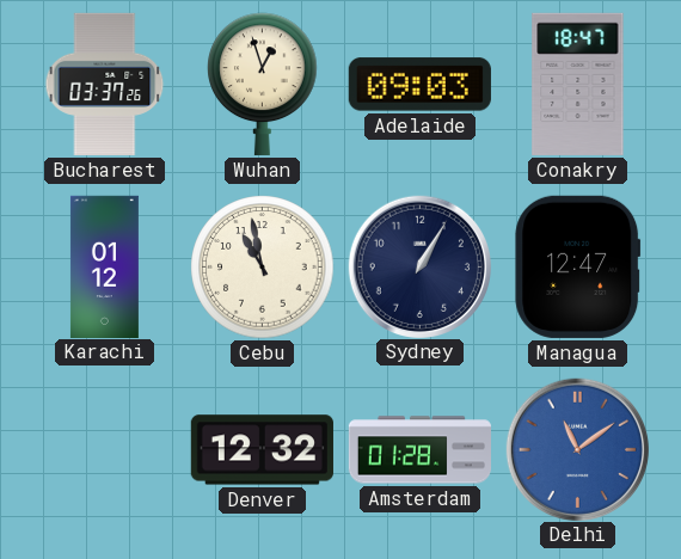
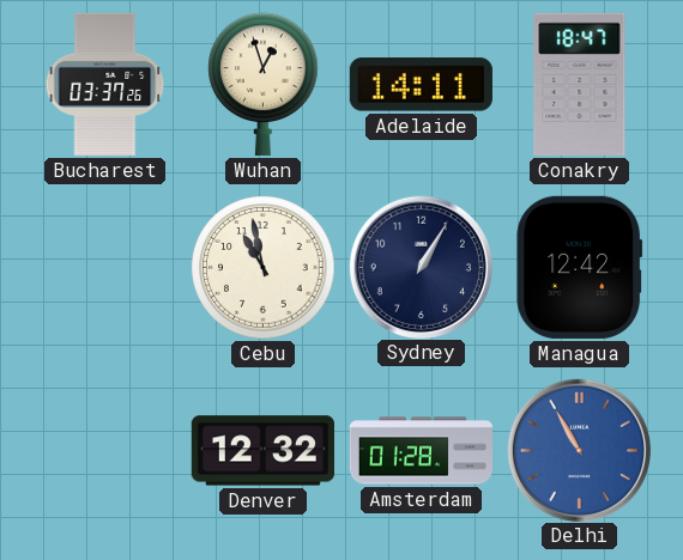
Adelaide: 09:03 -> 14:11
Karachi: 01:12 -> none
Managua: 12:47 -> 12:42
Delhi: 11:09 -> 10:55
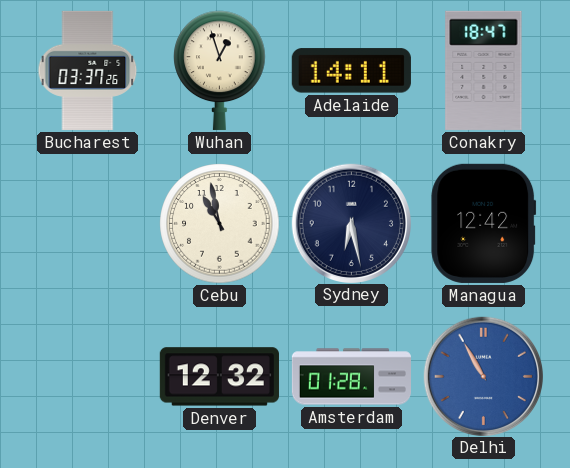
Sydney: 1:05 -> 6:28
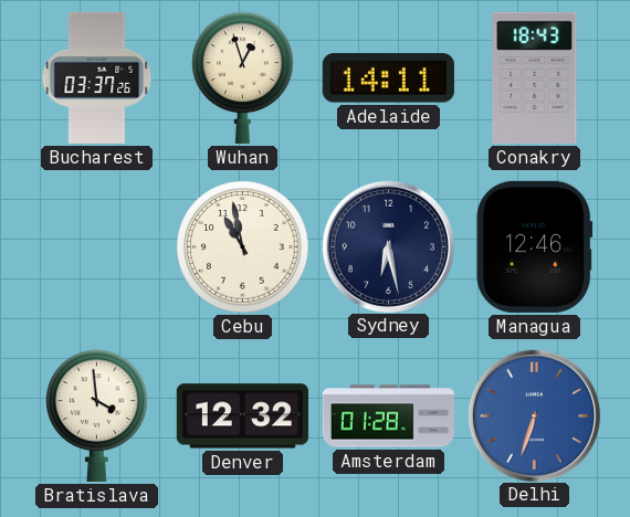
Conakry: 18:47 -> 18:43
Managua: 12:42 -> 12:46
Bratislava: none -> 3:59
Delhi: 10:55 -> 6:33
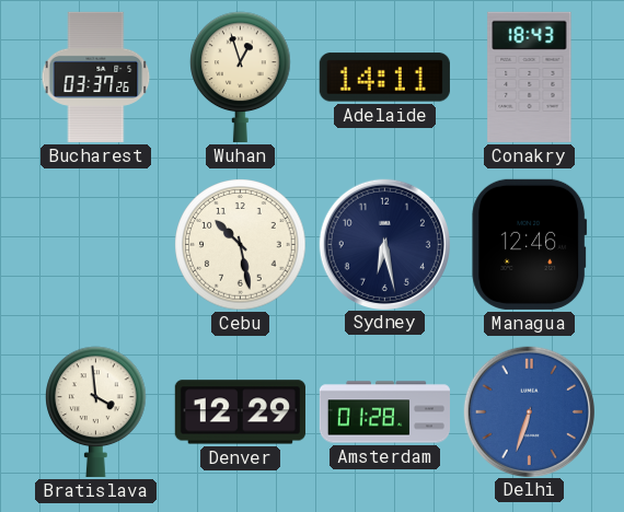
Cebu: 10:58 -> 10:28
Denver: 12:32 -> 12:29
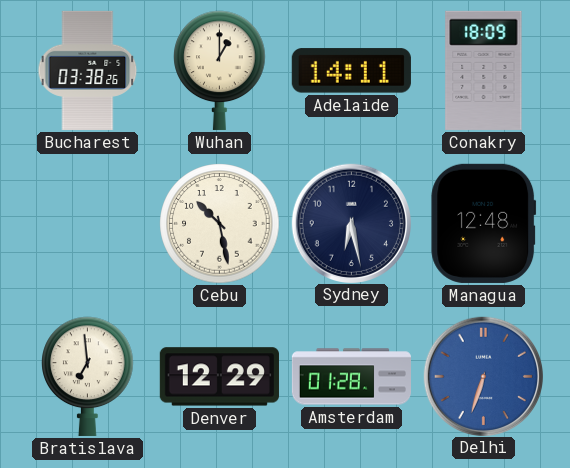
Bucharest: 03:37 -> 03:38
Wuhan: 12:57 -> 1:00
Conakry: 18:43 -> 18:09
Managua: 12:46 -> 12:48
Bratislava: 3:59 -> 6:59
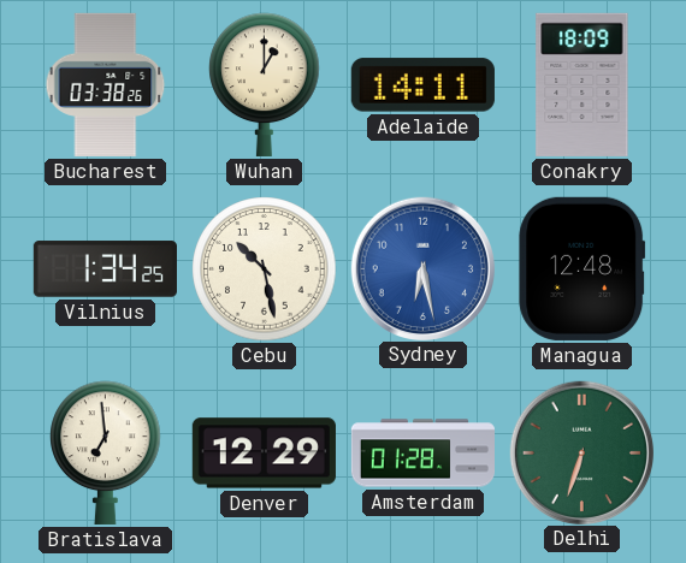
Vilnius: none -> 1:34
Sydney dial: navy -> blue
Delhi dial: blue -> green
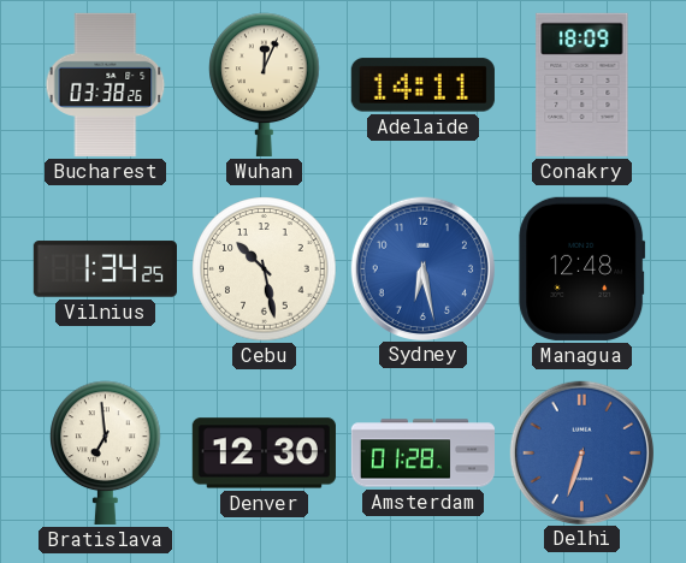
Wuhan: 1:00 -> 12:04
Denver: 12:29 -> 12:30
Delhi dial: green -> blue
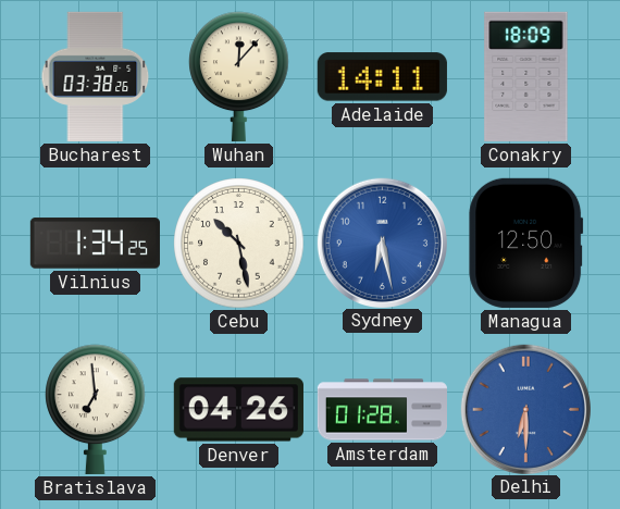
Wuhan: 12:04 -> 12:07
Managua: 12:48 -> 12:50
Denver: 12:30 -> 04:26
Delhi: 6:33 -> 6:30
